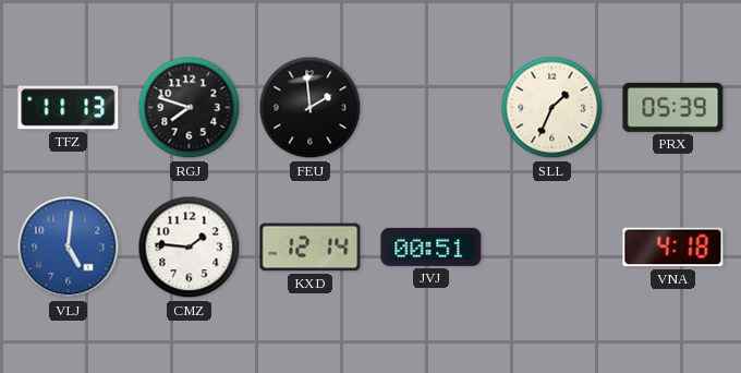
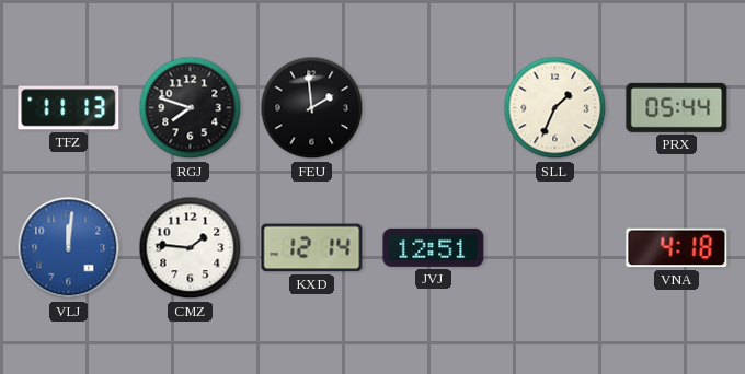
PRX: 05:39 -> 05:44
VLJ: 5:01 -> 12:01
JVJ: 00:51 -> 12:51
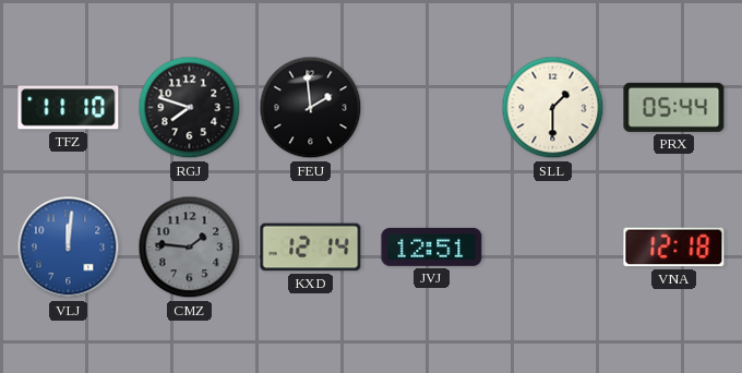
TFZ: 11:13 -> 11:10
SLL: 1:34 -> 1:30
CMZ dial: white -> grey
VNA: 4:18 -> 12:18
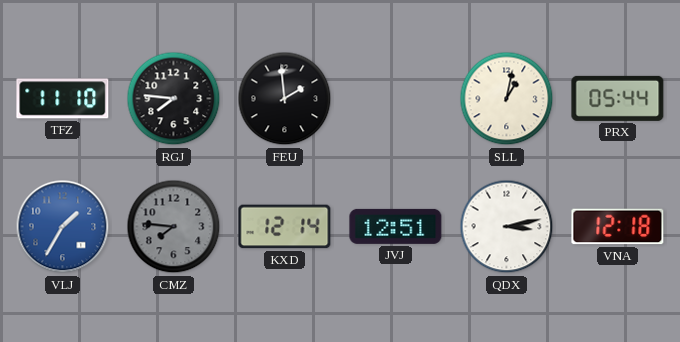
RGJ: 7:48 -> 7:46
SLL: 1:30 -> 1:02
VLJ: 12:01 -> 1:35
CMZ: 1:46 -> 7:46
QDX: none -> 3:13
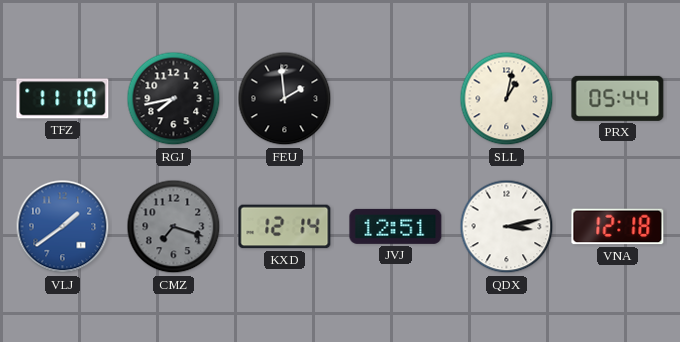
RGJ: 7:46 -> 7:43
VLJ: 1:35 -> 1:39
CMZ: 7:46 -> 7:18
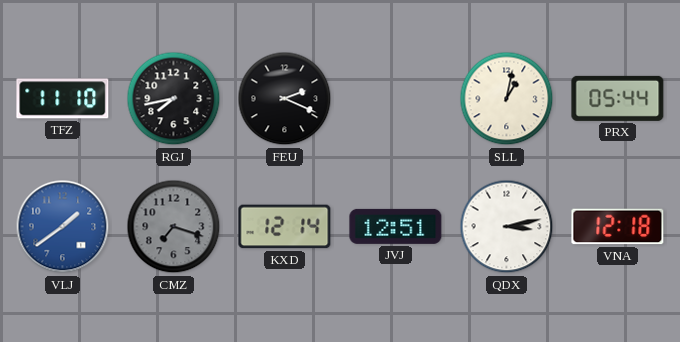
FEU: 1:59 -> 2:19
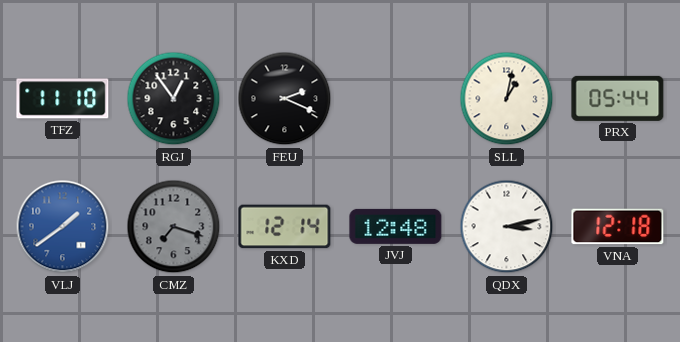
RGJ: 7:43 -> 12:54
JVJ: 12:51 -> 12:48
